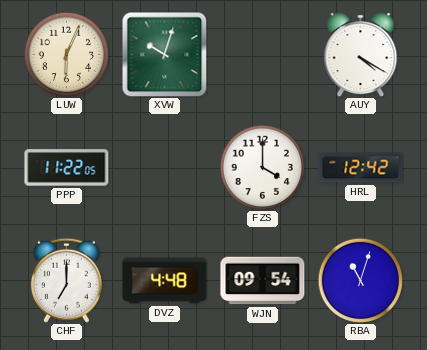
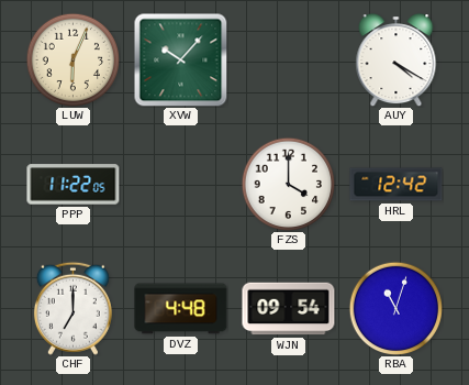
XVW: 10:03 -> 10:07
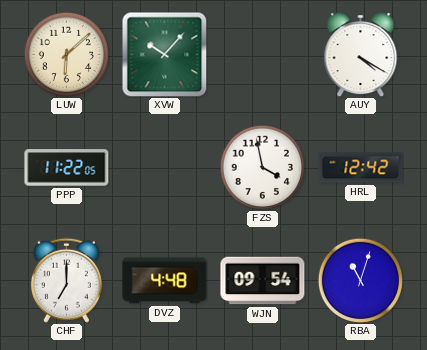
LUW: 6:04 -> 6:08
FZS: 4:00 -> 3:58
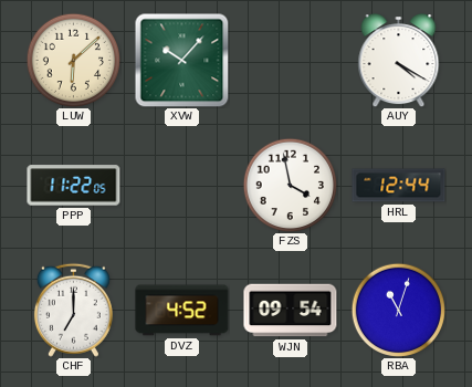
HRL: 12:42 -> 12:44
DVZ: 4:48 -> 4:52
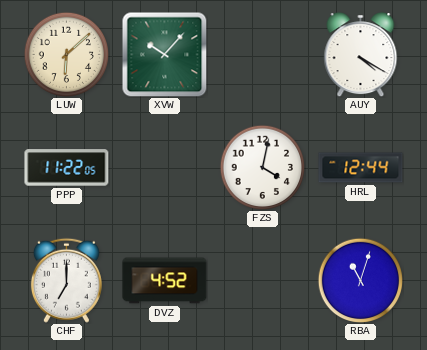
FZS: 3:58 -> 4:02
WJN: 09:54 -> none
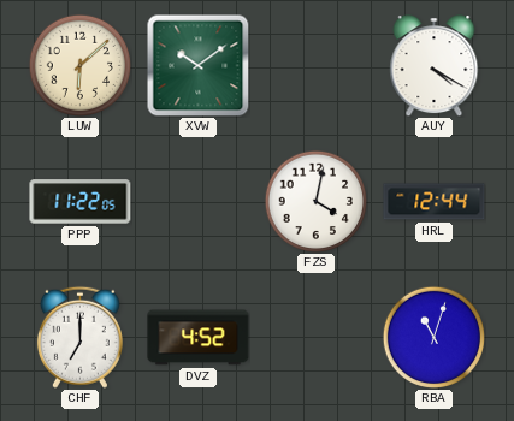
XVW: 10:07 -> 10:09
